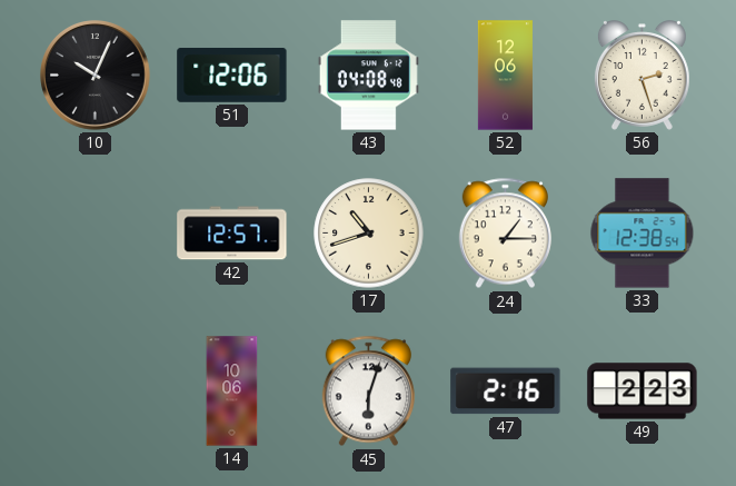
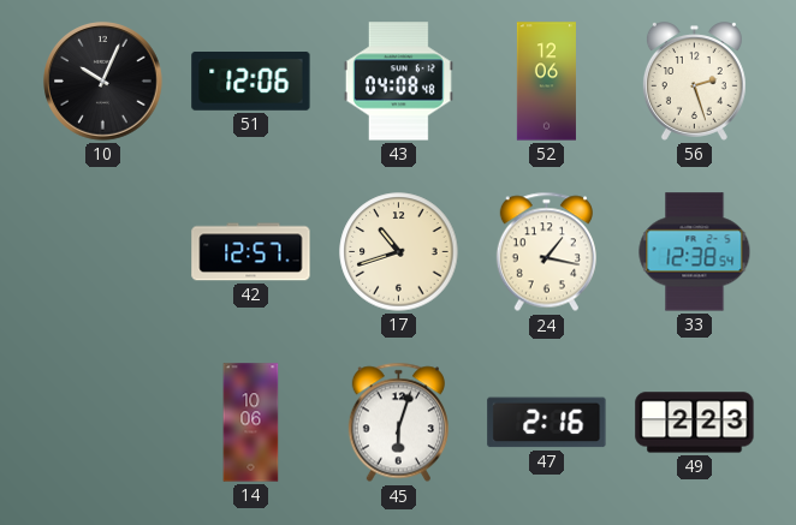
24: 1:15 -> 1:17
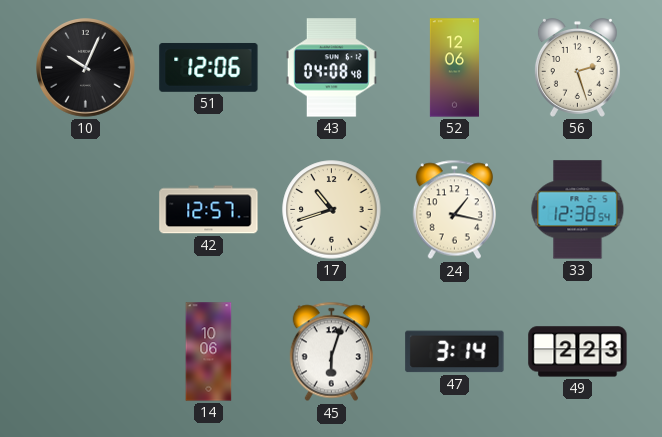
47: 2:16 -> 3:14
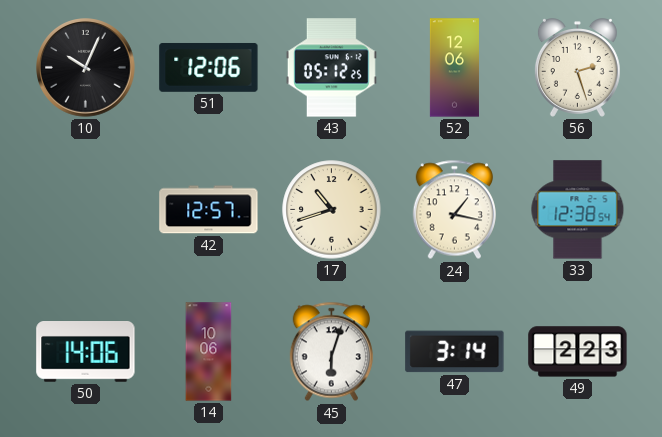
43: 04:08 -> 05:12
50: none -> 14:06
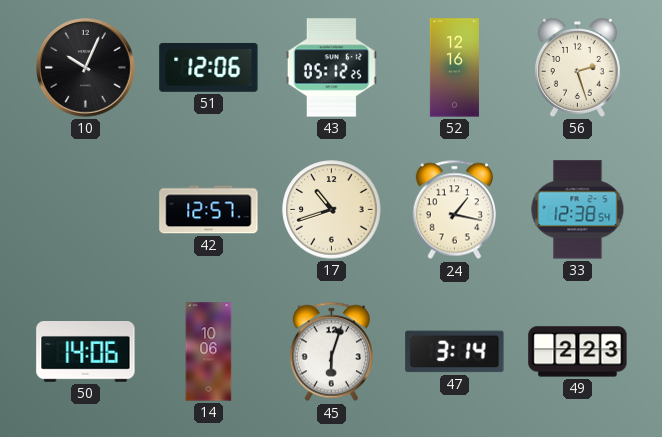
52: 12:06 -> 12:16
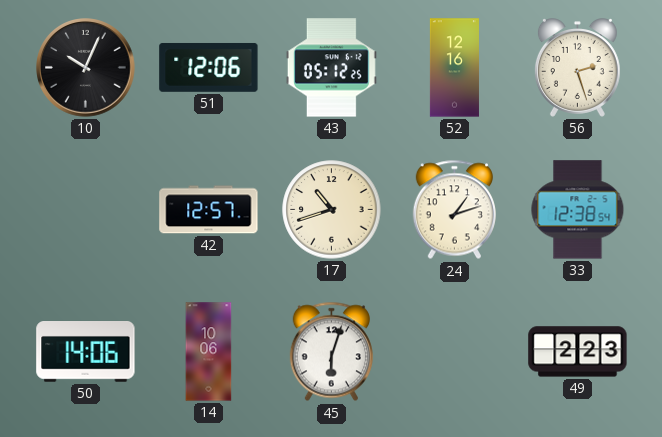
24: 1:17 -> 1:12
47: 3:14 -> none
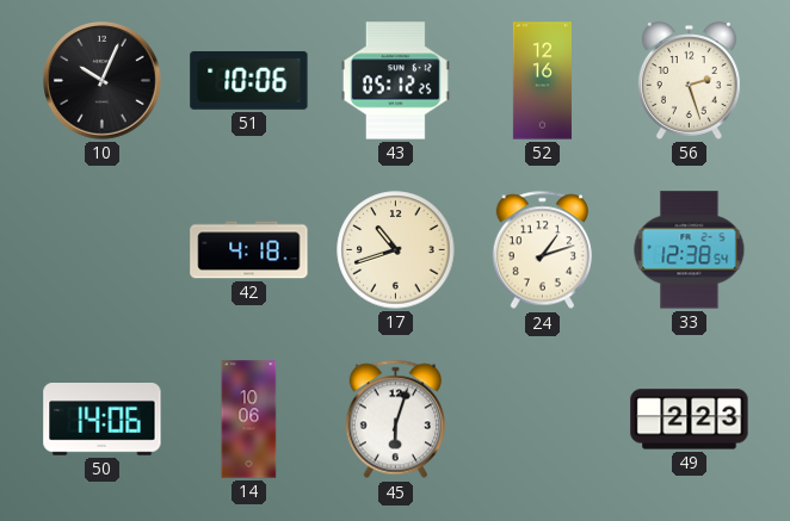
51: 12:06 -> 10:06
42: 12:57 -> 4:18
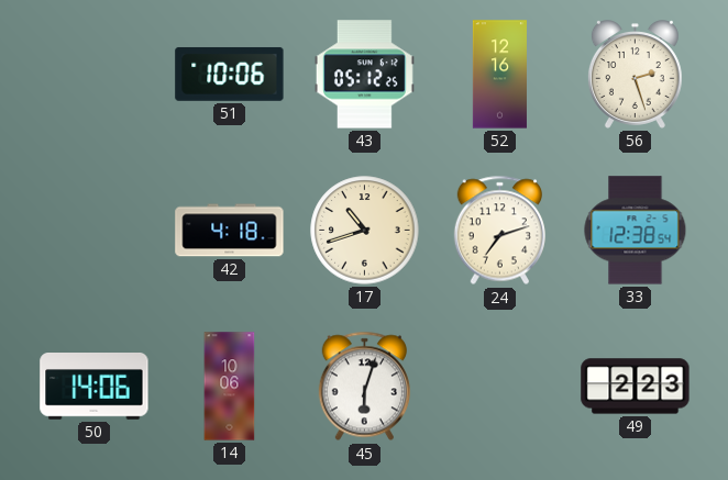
10: 10:04 -> none
24: 1:12 -> 7:12
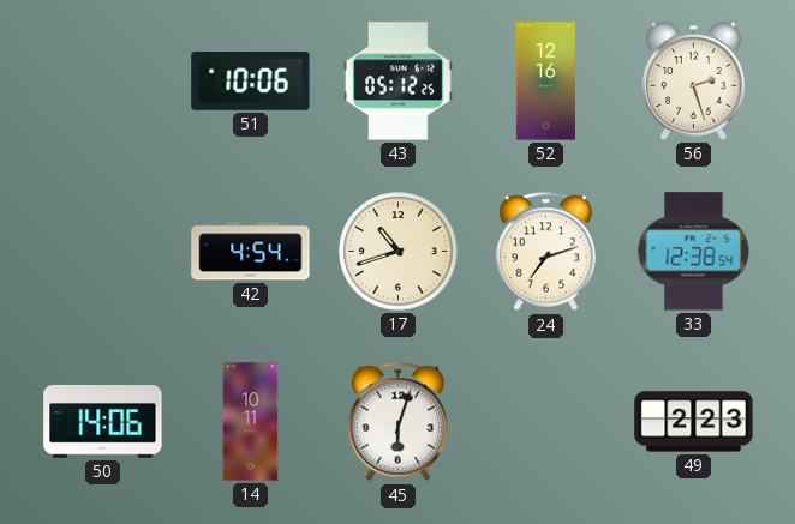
42: 4:18 -> 4:54
14: 10:06 -> 10:11
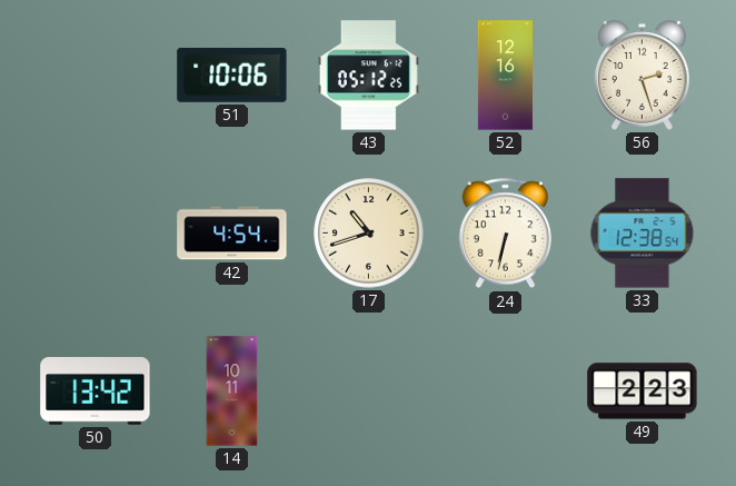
24: 7:12 -> 6:32
50: 14:06 -> 13:42
45: 6:03 -> none
